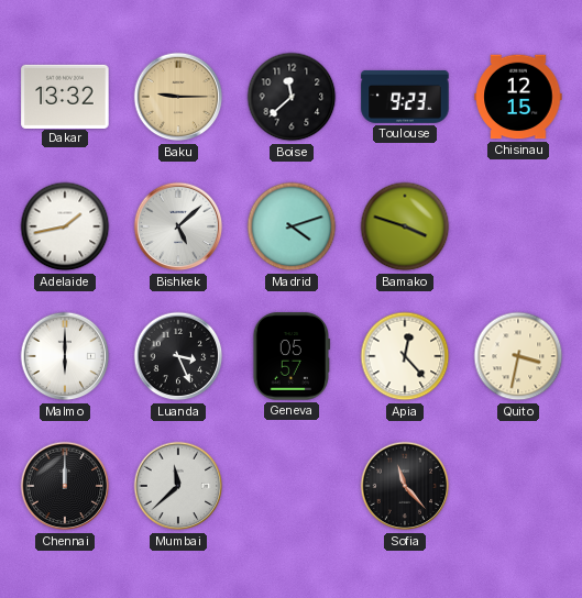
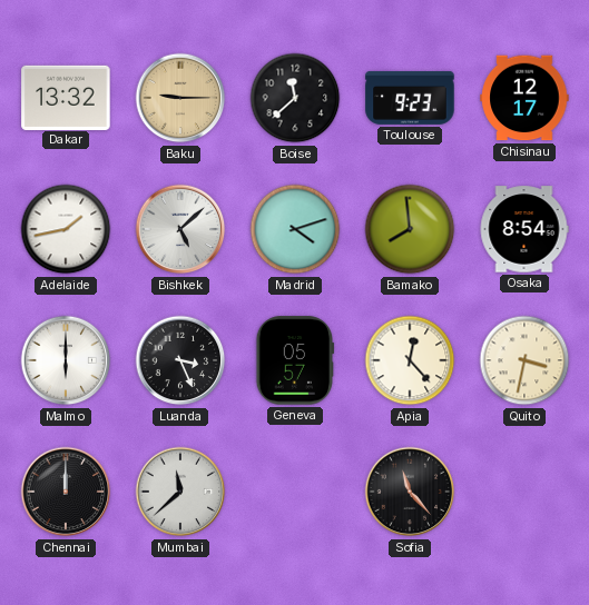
Chisinau: 12:15 -> 12:17
Bamako: 3:48 -> 7:59
Osaka: none -> 8:54
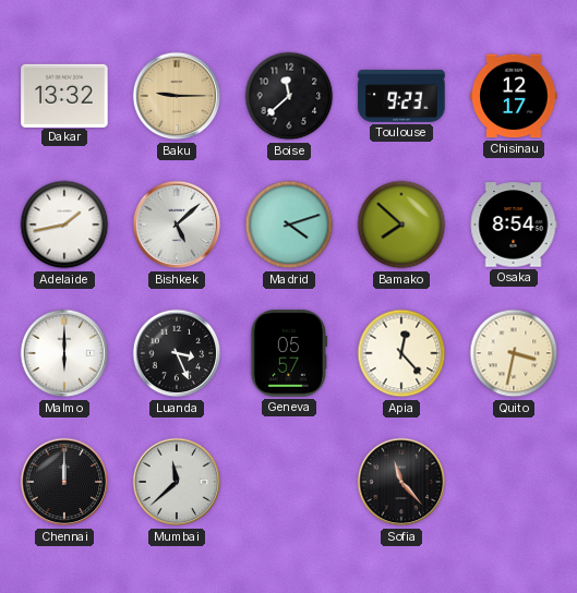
Bamako: 7:59 -> 7:52
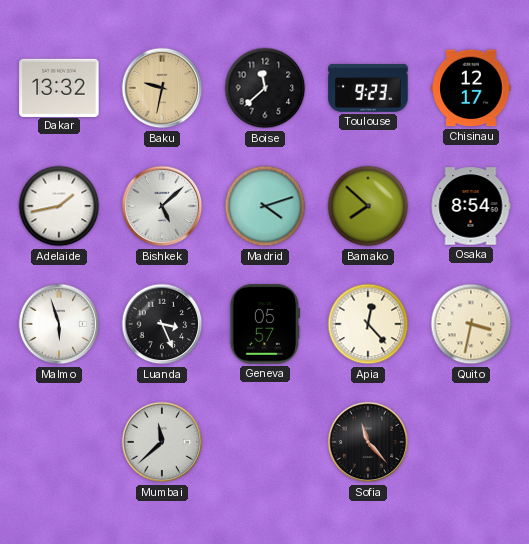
Baku: 9:15 -> 9:32
Malmo: 6:00 -> 5:57
Chennai: 12:00 -> none
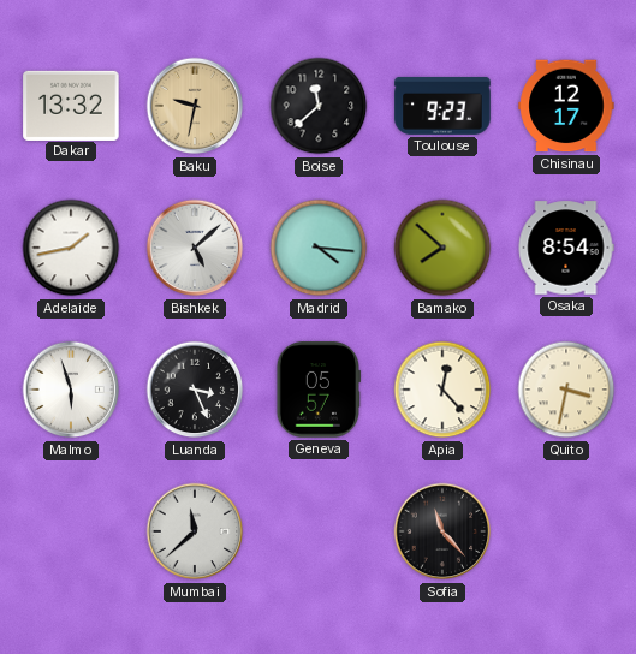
Madrid: 4:12 -> 4:16
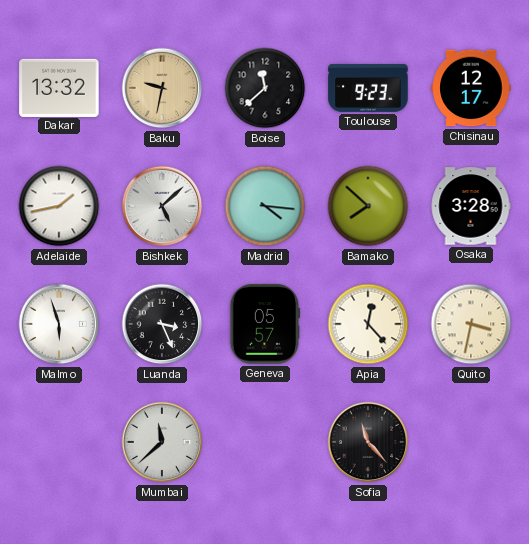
Osaka: 8:54 -> 3:28
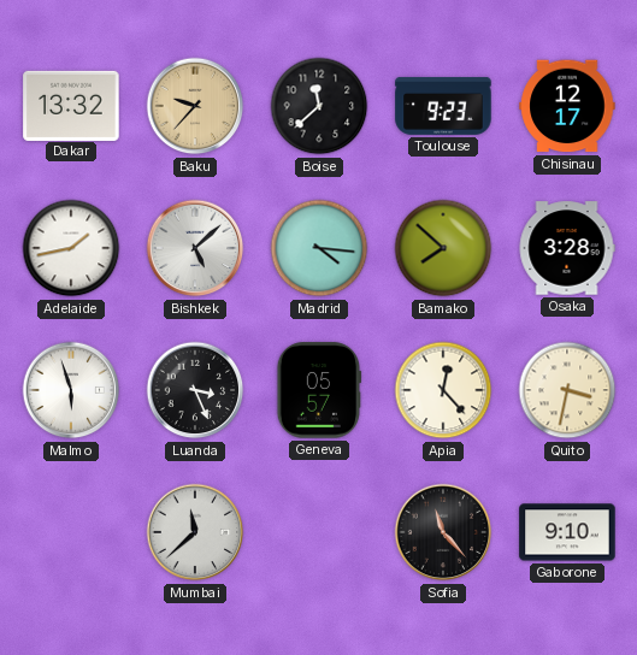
Baku: 9:32 -> 9:37
Gaborone: none -> 9:10
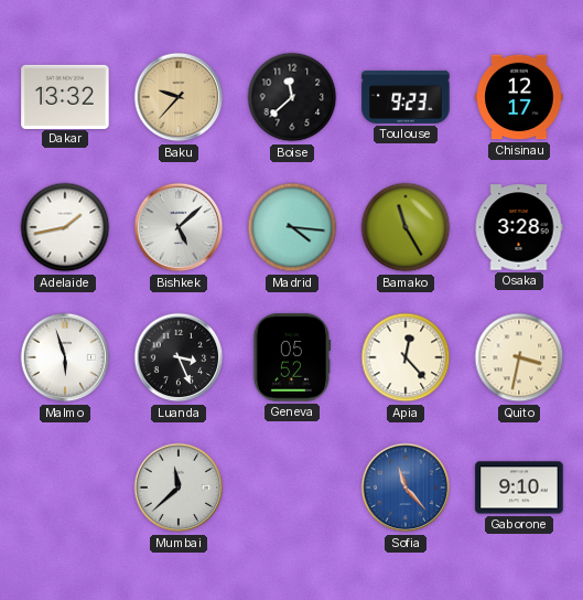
Bamako: 7:52 -> 11:25
Geneva: 05:57 -> 05:52
Sofia dial: black -> blue
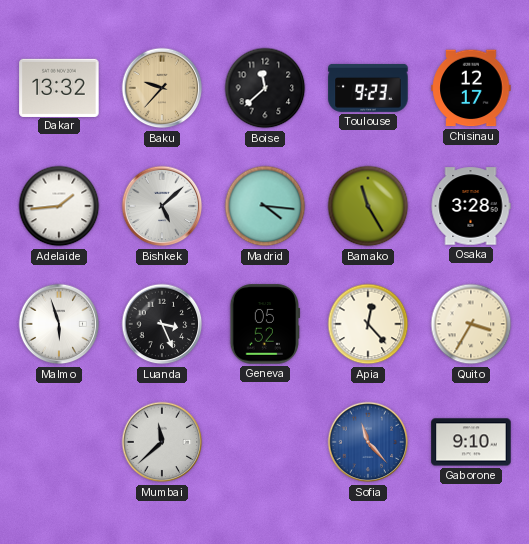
Adelaide: 1:43 -> 1:44
Quito: 3:32 -> 3:35
